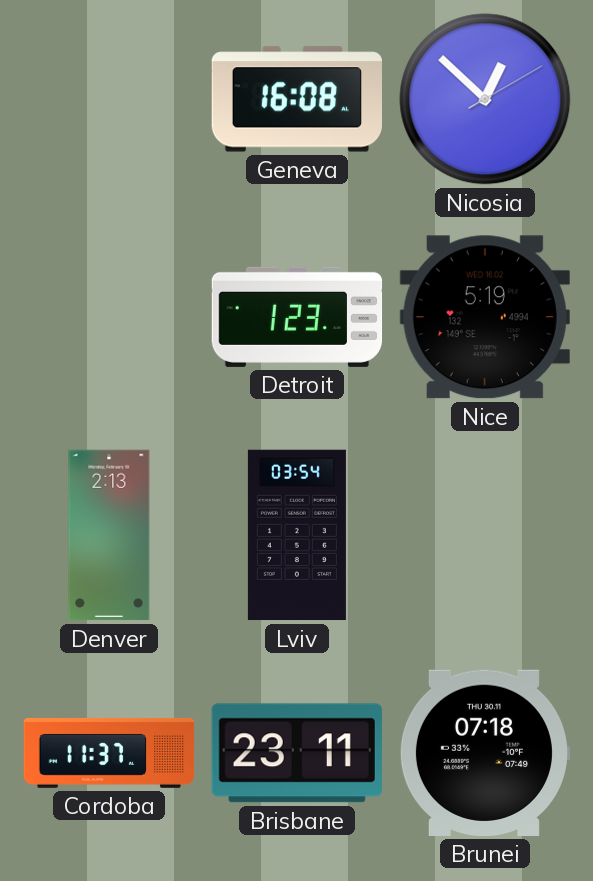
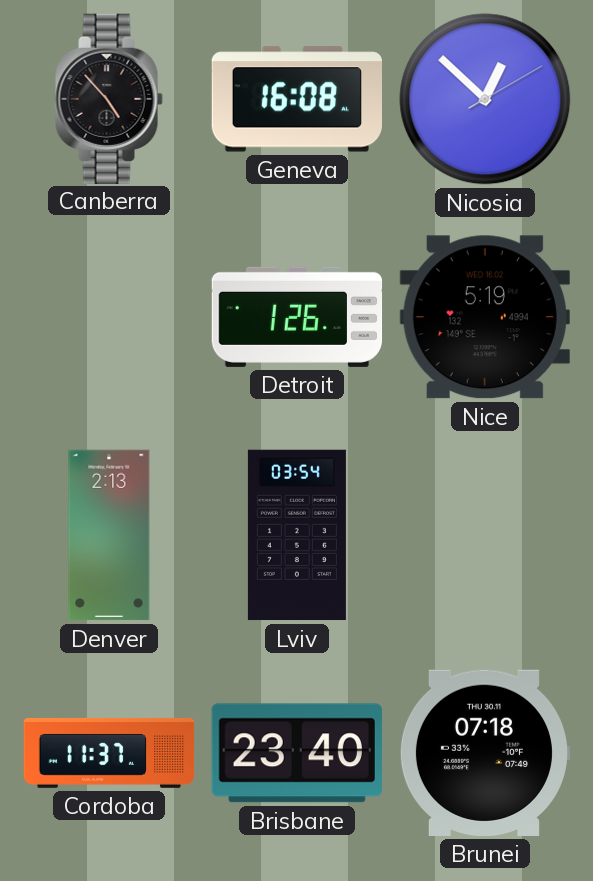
Canberra: none -> 4:53
Detroit: 1:23 -> 1:26
Brisbane: 23:11 -> 23:40
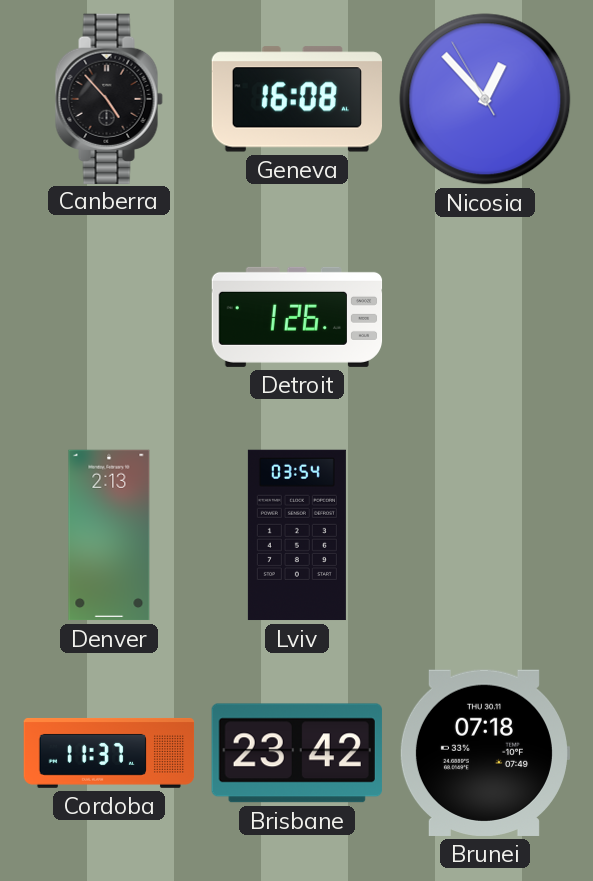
Nicosia: 12:52:10 -> 12:52:55
Nice: 5:19 -> none
Brisbane: 23:40 -> 23:42
